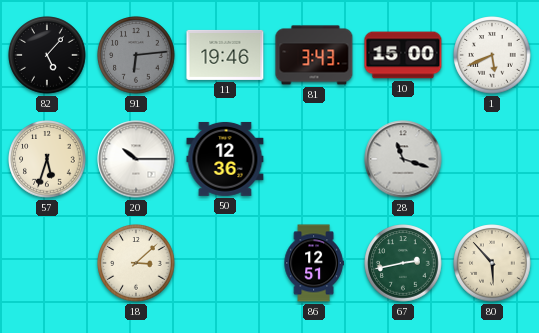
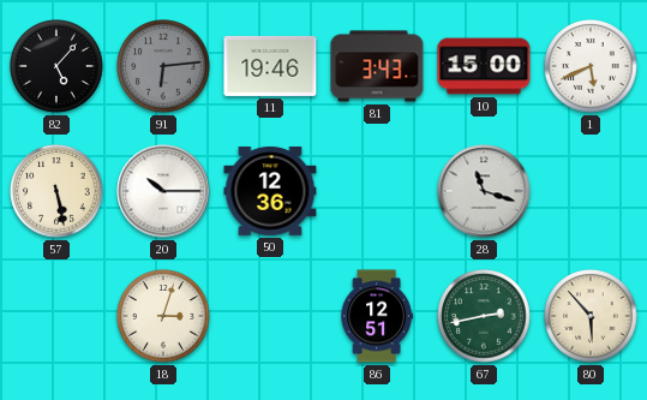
57: 5:33 -> 5:28
18: 3:08 -> 3:03
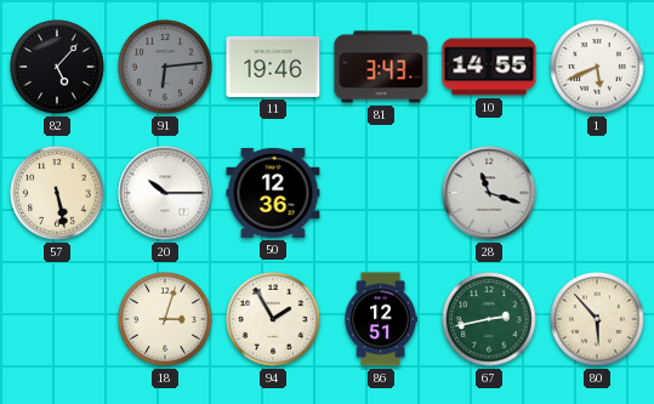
10: 15:00 -> 14:55
94: none -> 1:55
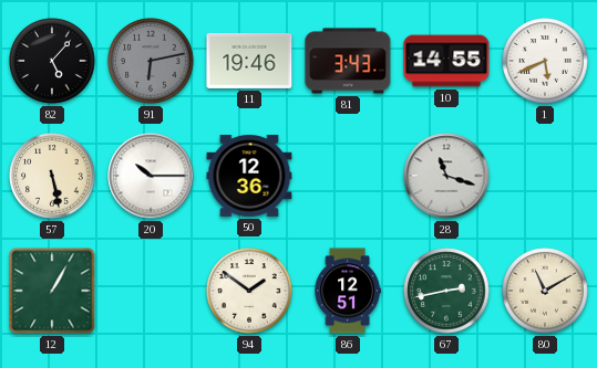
91: 6:14 -> 6:13
12: none -> 1:05
18: 3:03 -> none
94: 1:55 -> 1:51
80: 5:53 -> 11:10
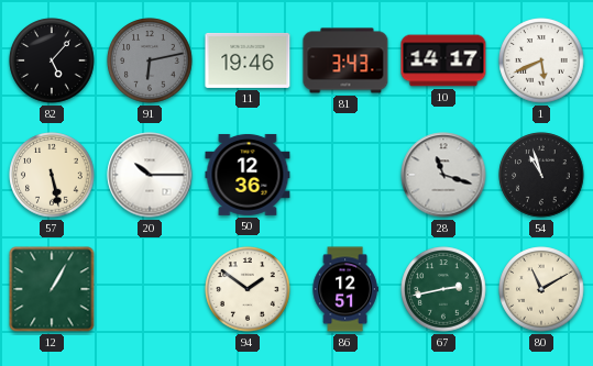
10: 14:55 -> 14:17
54: none -> 10:57
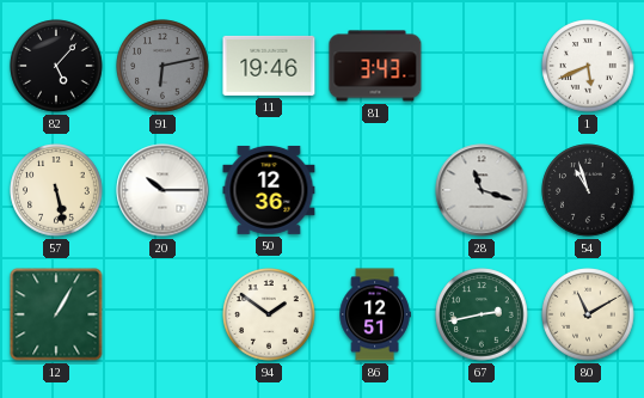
10: 14:17 -> none
